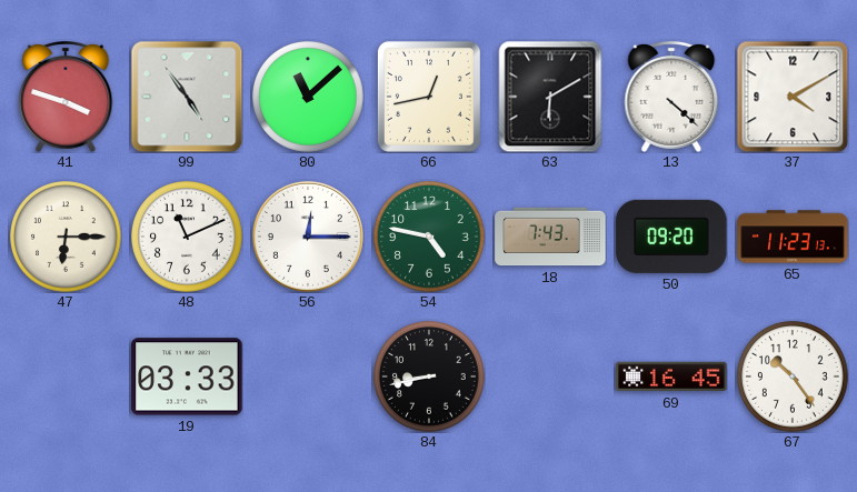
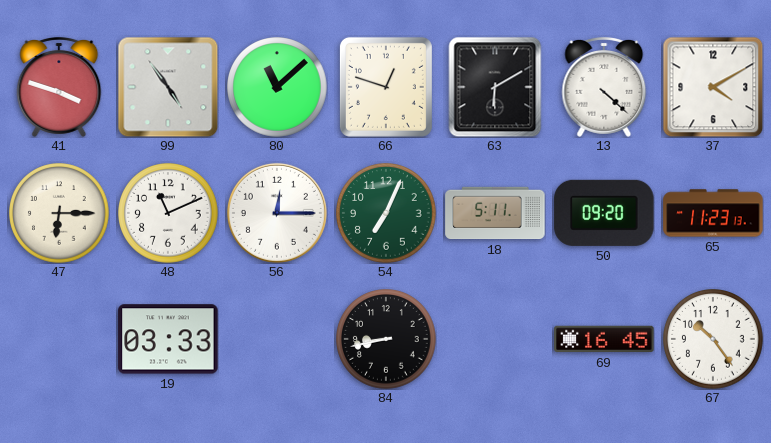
66: 12:43 -> 12:48
54: 4:47 -> 7:04
18: 7:43 -> 5:11
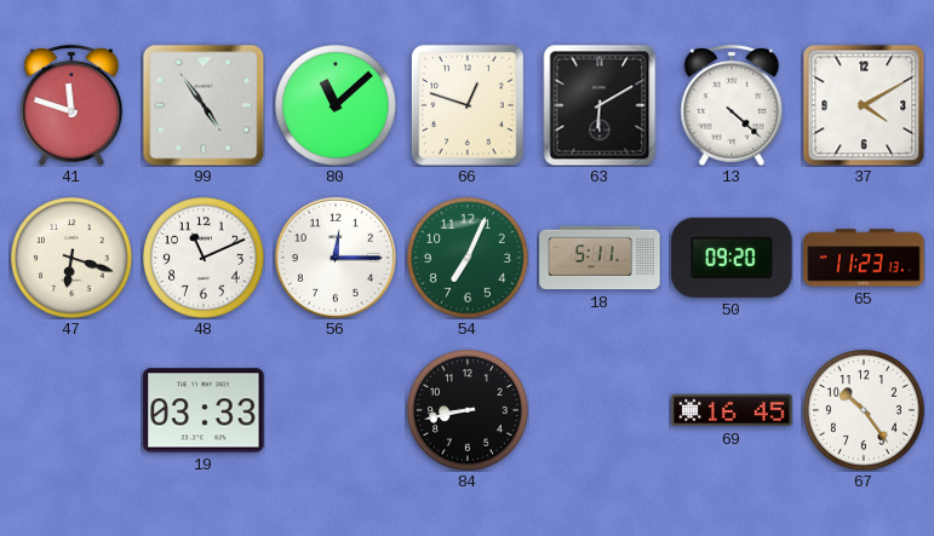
41: 3:48 -> 11:48
47: 6:15 -> 6:18
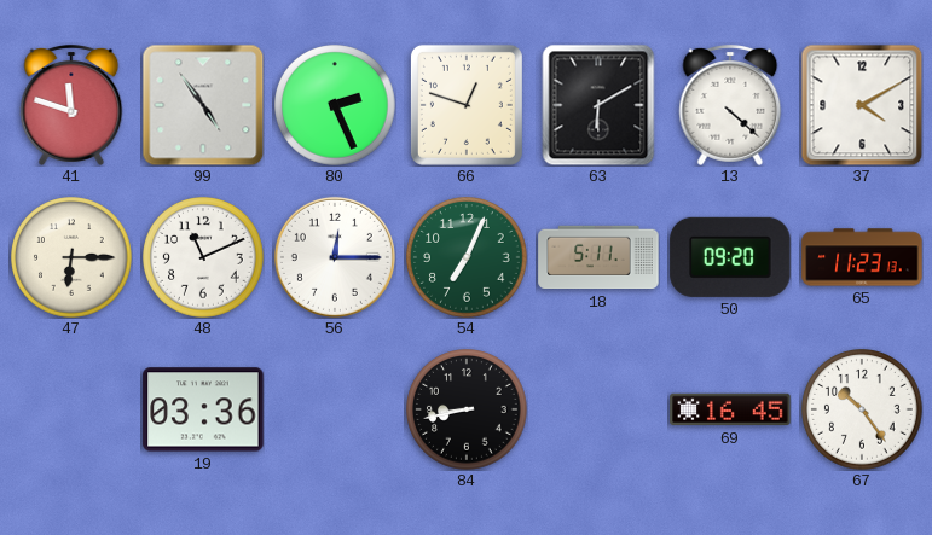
80: 11:08 -> 2:26
47: 6:18 -> 6:15
19: 03:33 -> 03:36
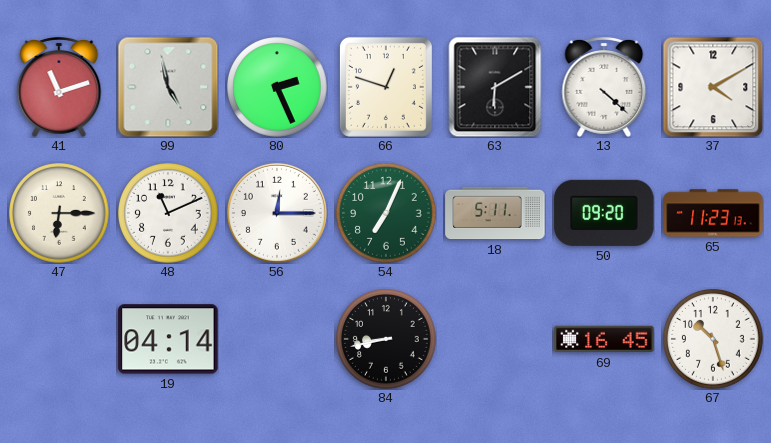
41: 11:48 -> 11:12
99: 4:54 -> 4:58
19: 03:36 -> 04:14
67: 10:24 -> 10:27
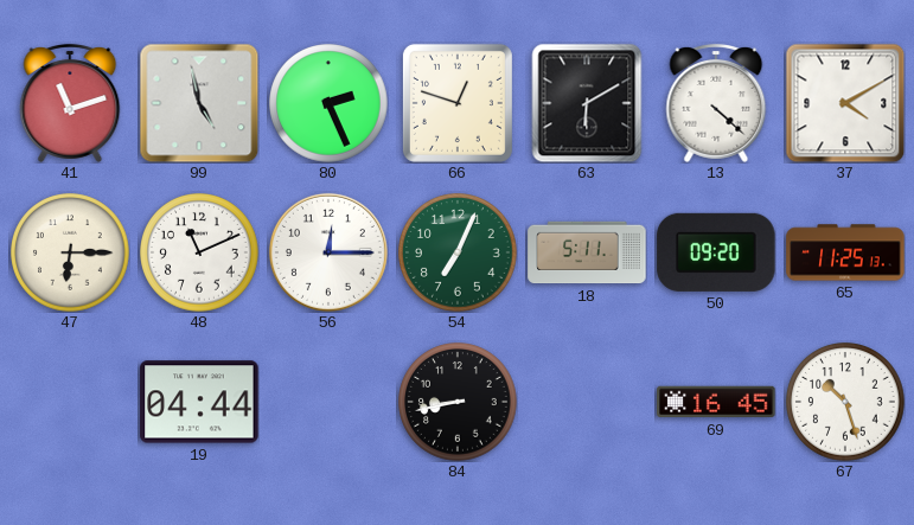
65: 11:23 -> 11:25
19: 04:14 -> 04:44
